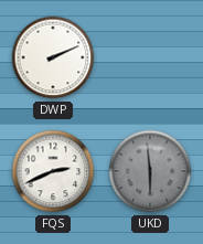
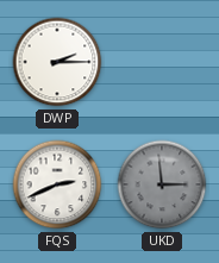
DWP: 2:11 -> 2:15
UKD: 5:59 -> 2:59
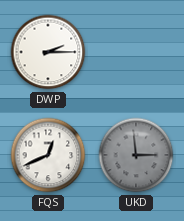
FQS: 2:41 -> 12:41
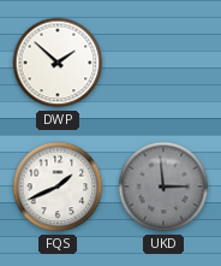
DWP: 2:15 -> 1:52
FQS: 12:41 -> 1:41
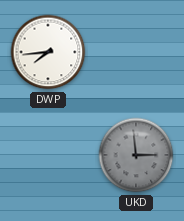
DWP: 1:52 -> 7:44
FQS: 1:41 -> none
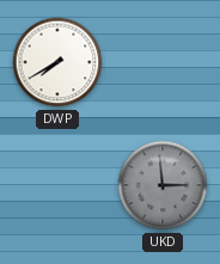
DWP: 7:44 -> 7:40
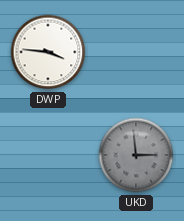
DWP: 7:40 -> 3:46
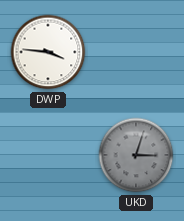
UKD: 2:59 -> 3:03
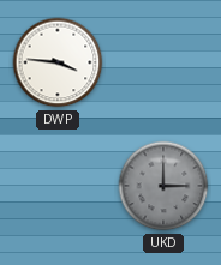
UKD: 3:03 -> 3:00
